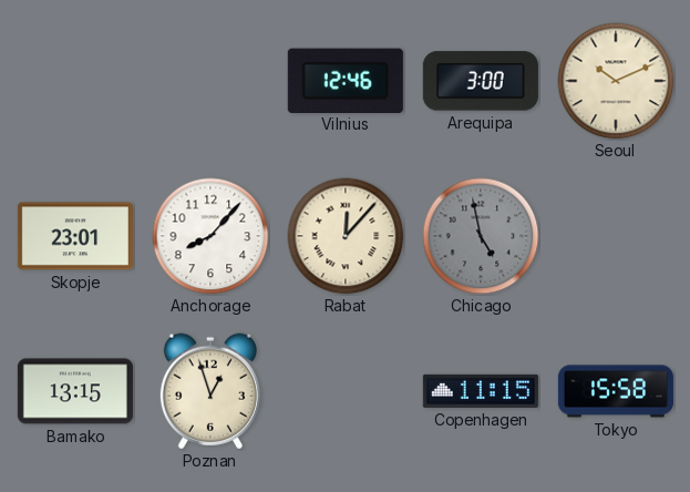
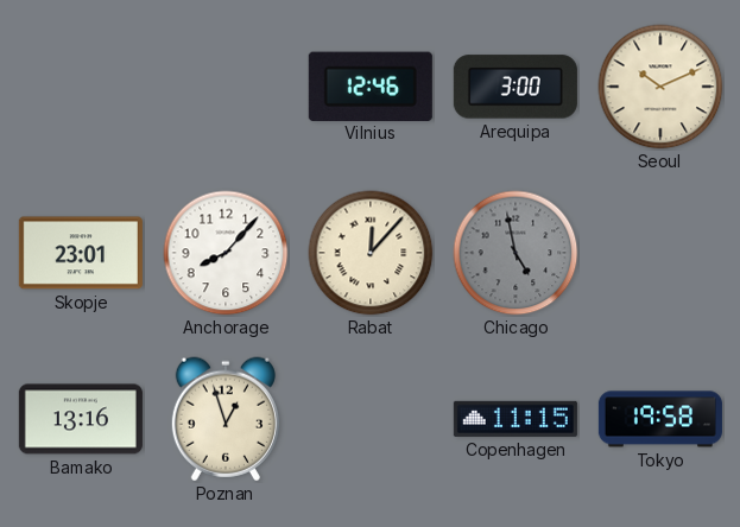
Bamako: 13:15 -> 13:16
Tokyo: 15:58 -> 19:58
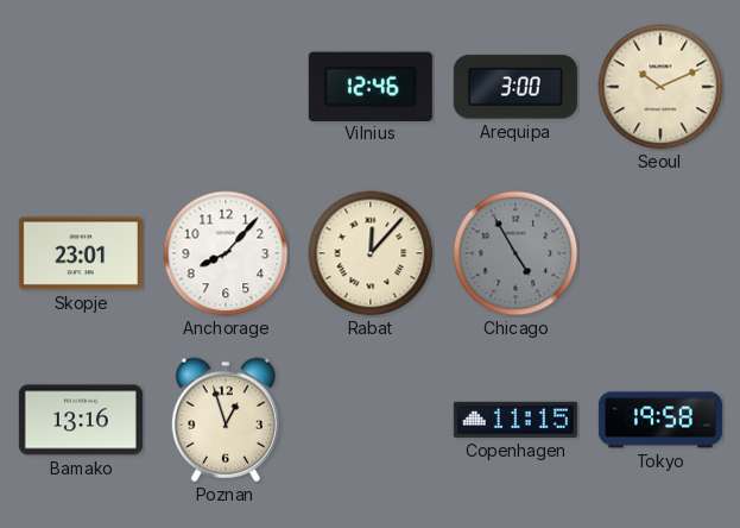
Chicago: 4:58 -> 4:55
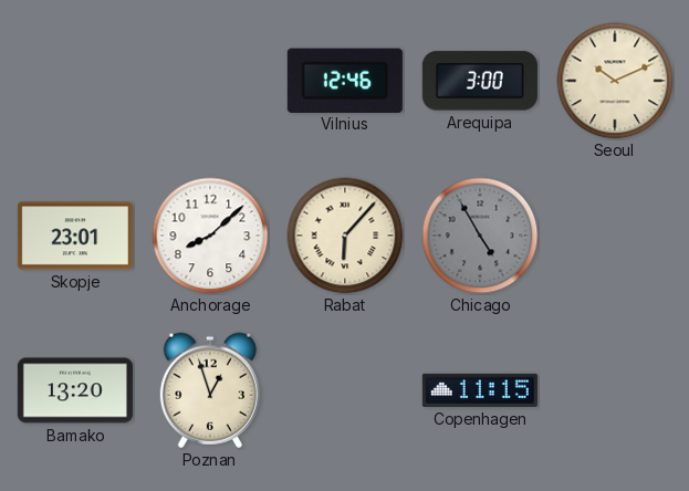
Anchorage: 8:07 -> 8:08
Rabat: 12:07 -> 6:07
Bamako: 13:16 -> 13:20
Tokyo: 19:58 -> none
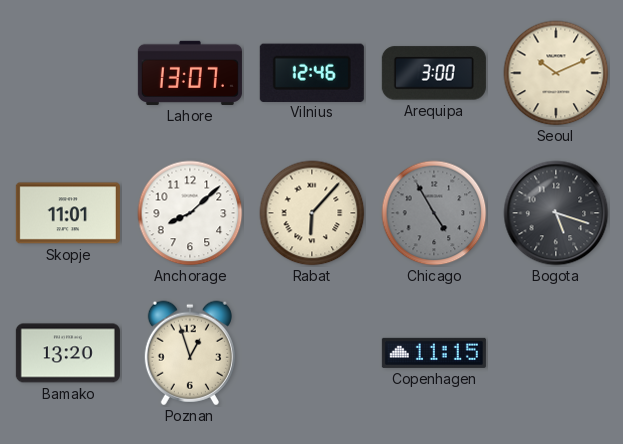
Lahore: none -> 13:07
Skopje: 23:01 -> 11:01
Bogota: none -> 5:18
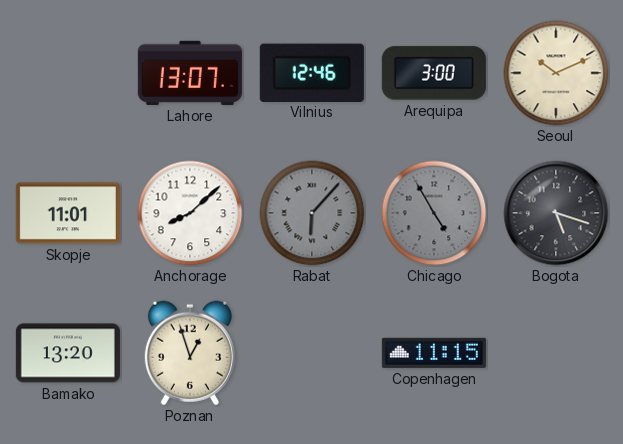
Rabat dial: cream -> grey
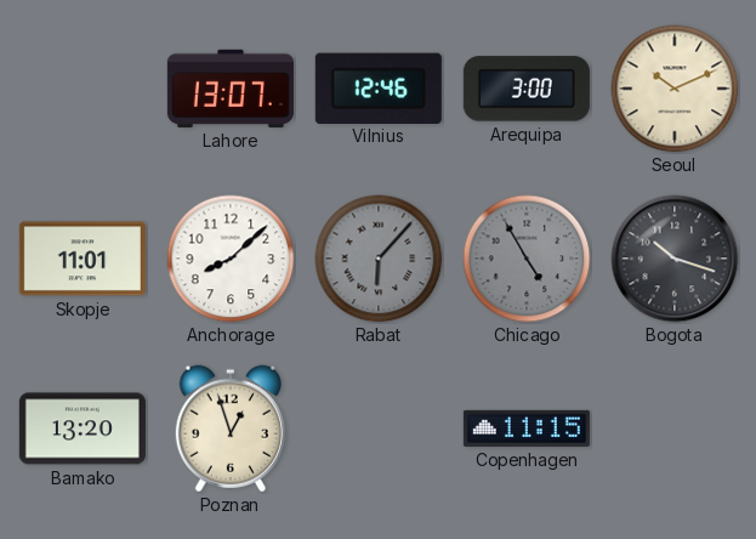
Bogota: 5:18 -> 10:18
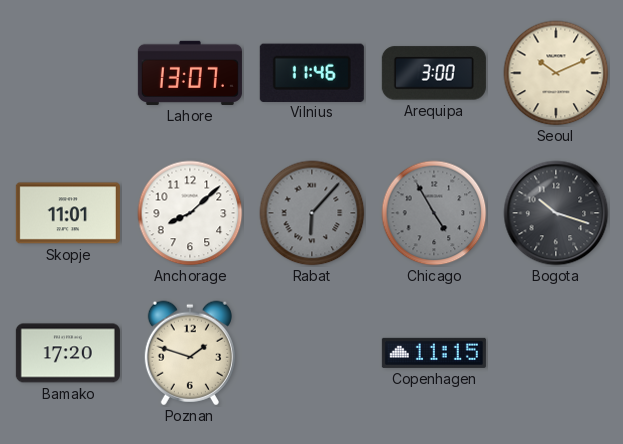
Vilnius: 12:46 -> 11:46
Bamako: 13:20 -> 17:20
Poznan: 12:57 -> 1:48
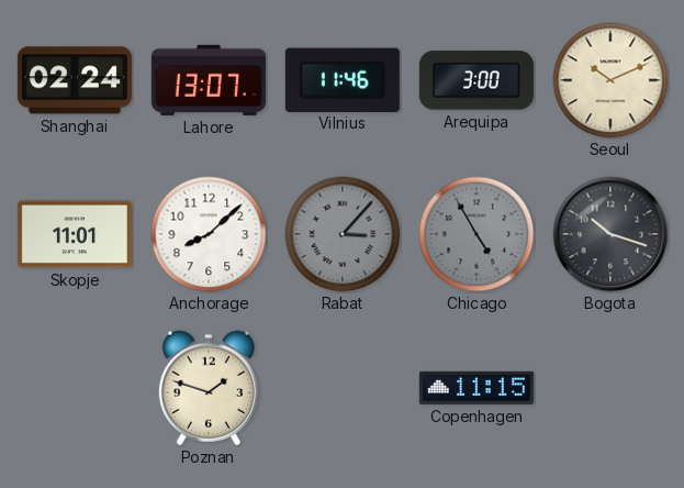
Shanghai: none -> 02:24
Rabat: 6:07 -> 3:07
Bamako: 17:20 -> none
